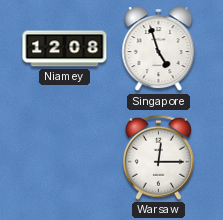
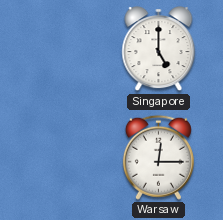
Niamey: 12:08 -> none
Singapore: 4:57 -> 5:00
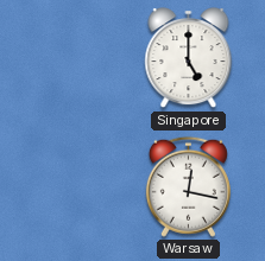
Warsaw: 12:15 -> 12:17
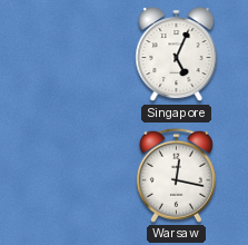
Singapore: 5:00 -> 5:04
